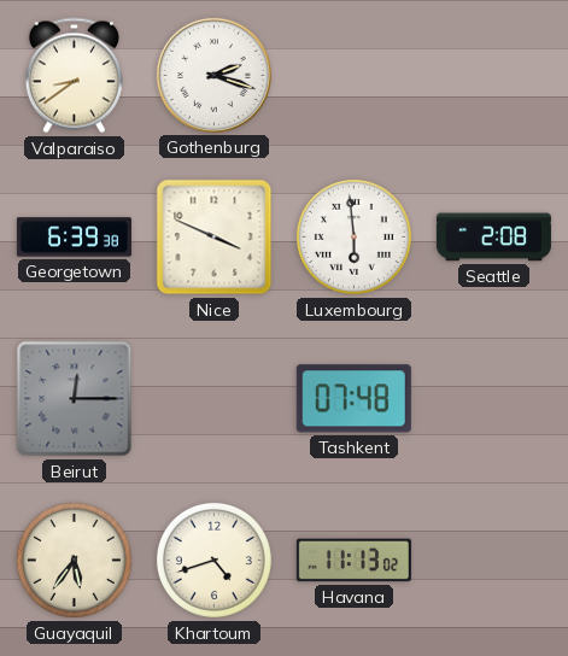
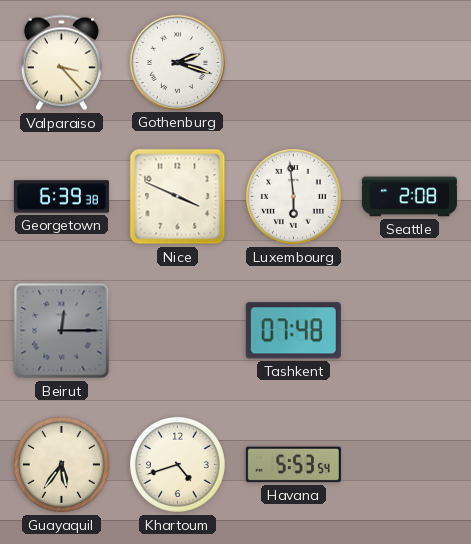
Valparaiso: 8:39 -> 3:23
Havana: 11:13 -> 5:53
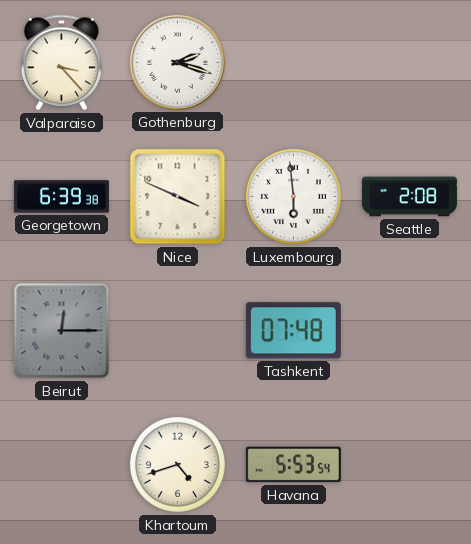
Guayaquil: 5:36 -> none
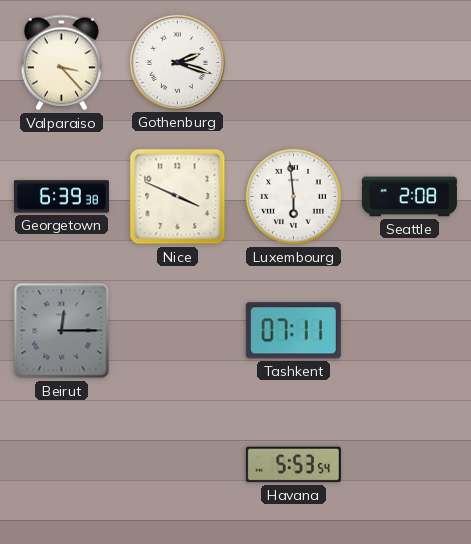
Tashkent: 07:48 -> 07:11
Khartoum: 4:42 -> none
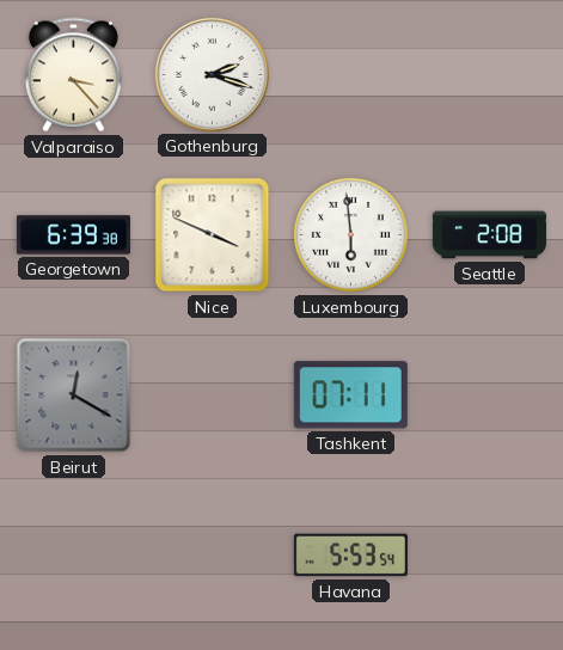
Beirut: 12:15 -> 12:20
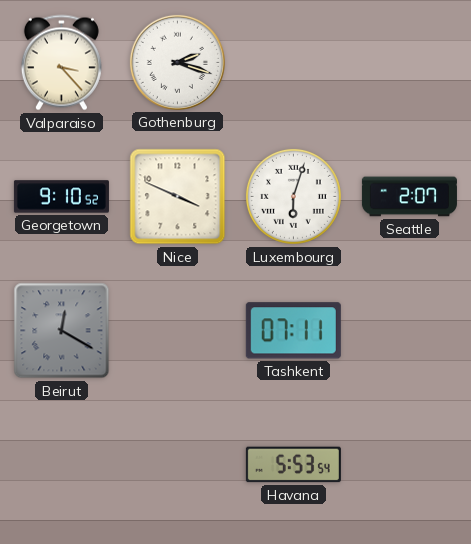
Georgetown: 6:39 -> 9:10
Luxembourg: 5:59 -> 6:03
Seattle: 2:08 -> 2:07
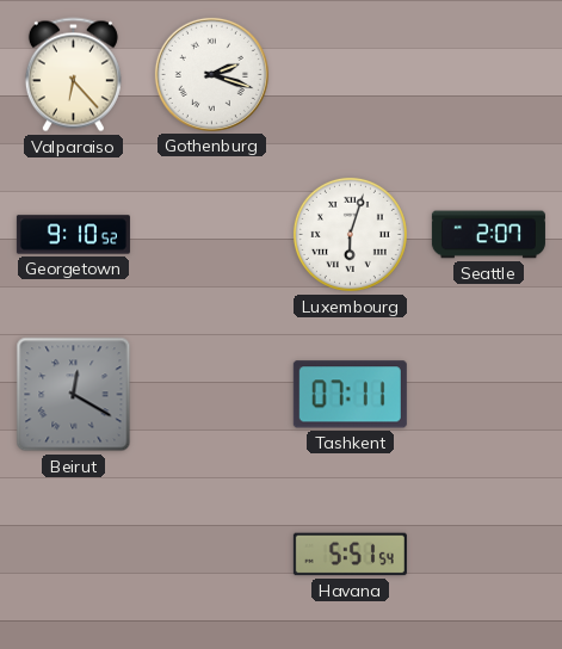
Valparaiso: 3:23 -> 6:23
Nice: 3:49 -> none
Havana: 5:53 -> 5:51
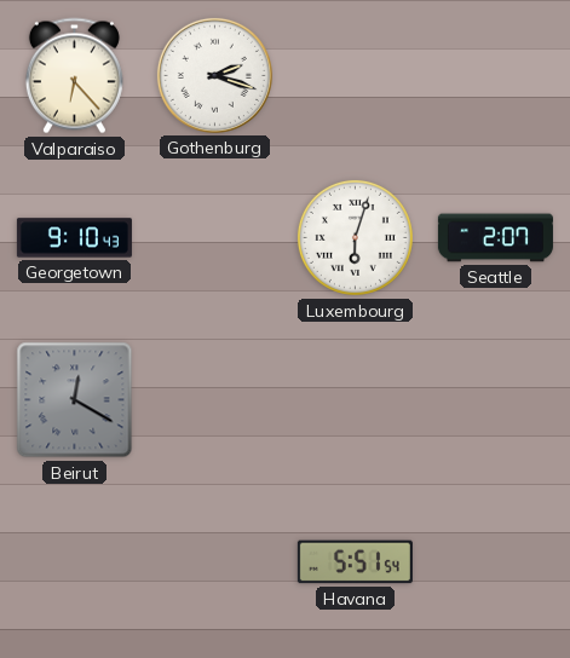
Georgetown: 9:10:52 -> 9:10:43
Tashkent: 07:11 -> none
